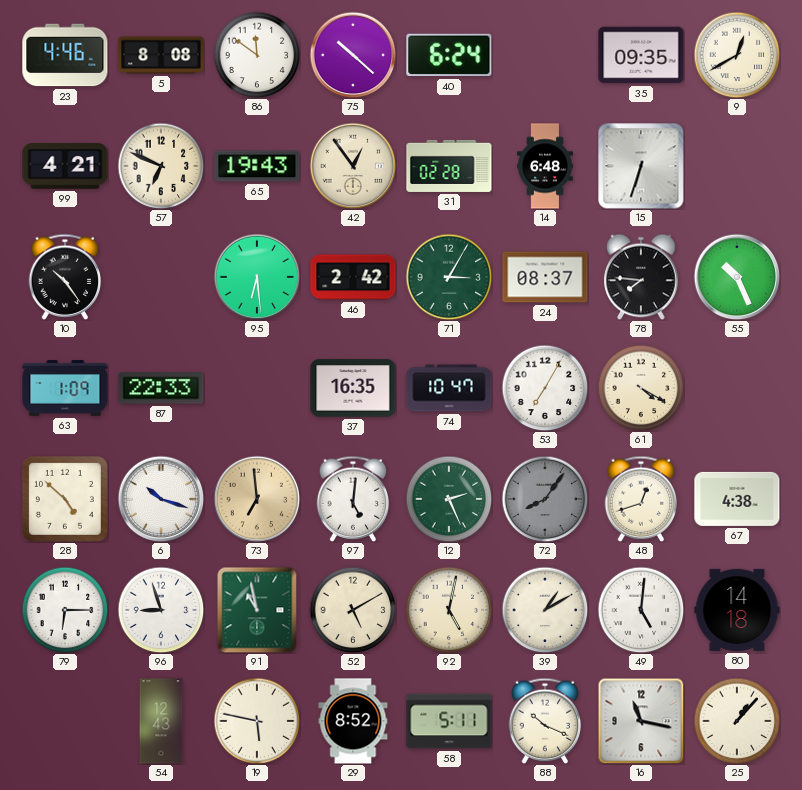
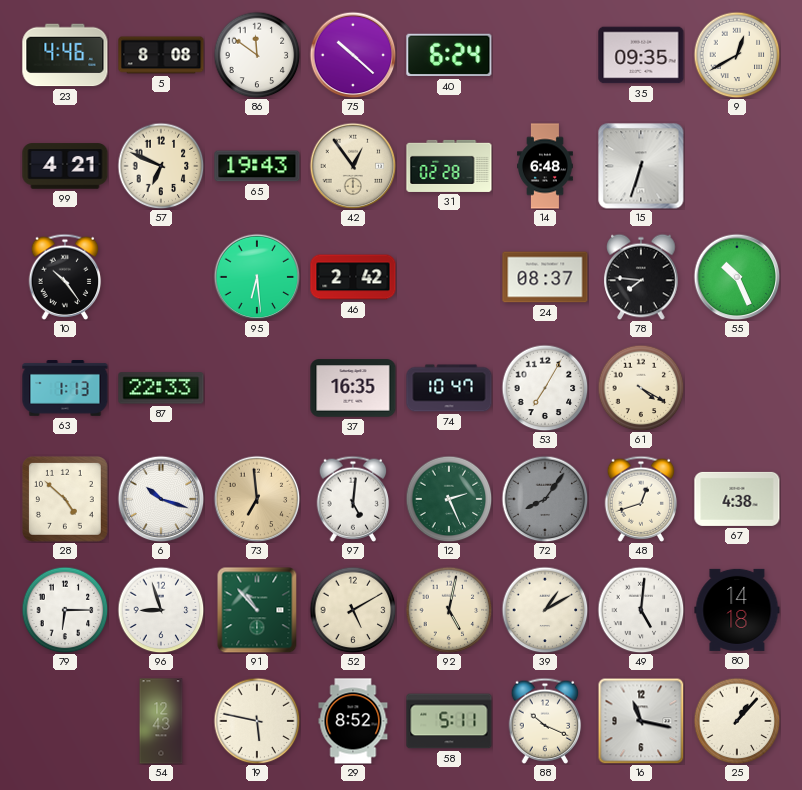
71: 3:05 -> none
63: 1:09 -> 1:13
91: 10:58 -> 10:53
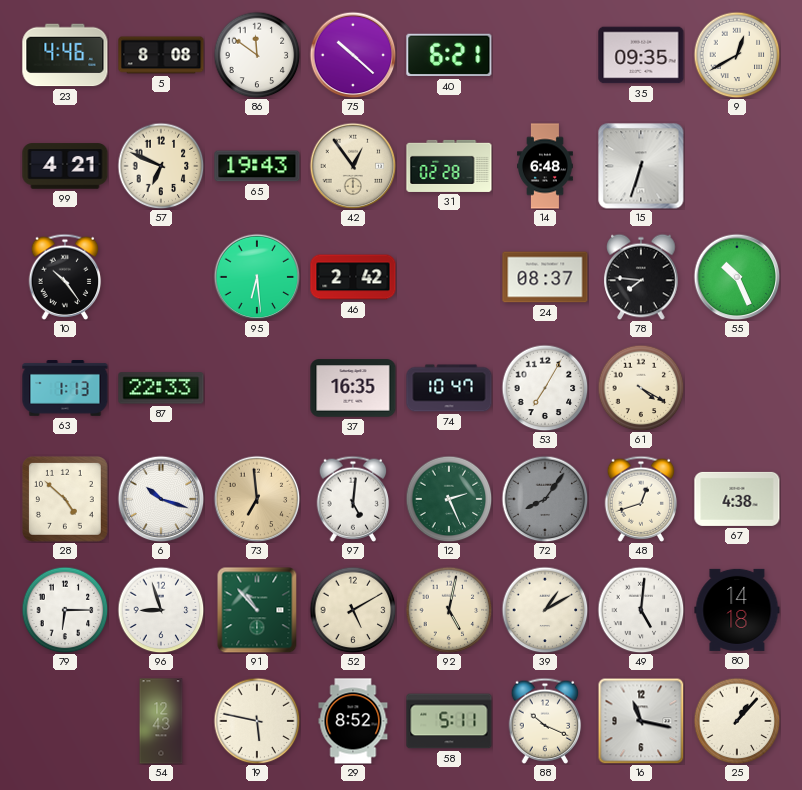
40: 6:24 -> 6:21
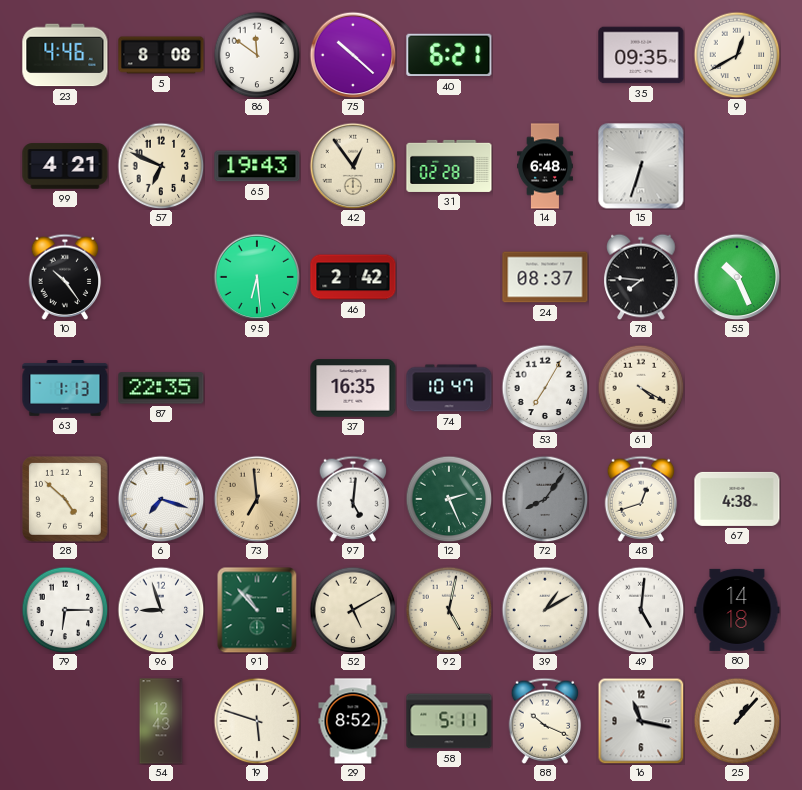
87: 22:33 -> 22:35
6: 10:18 -> 7:18
19: 5:47 -> 5:48
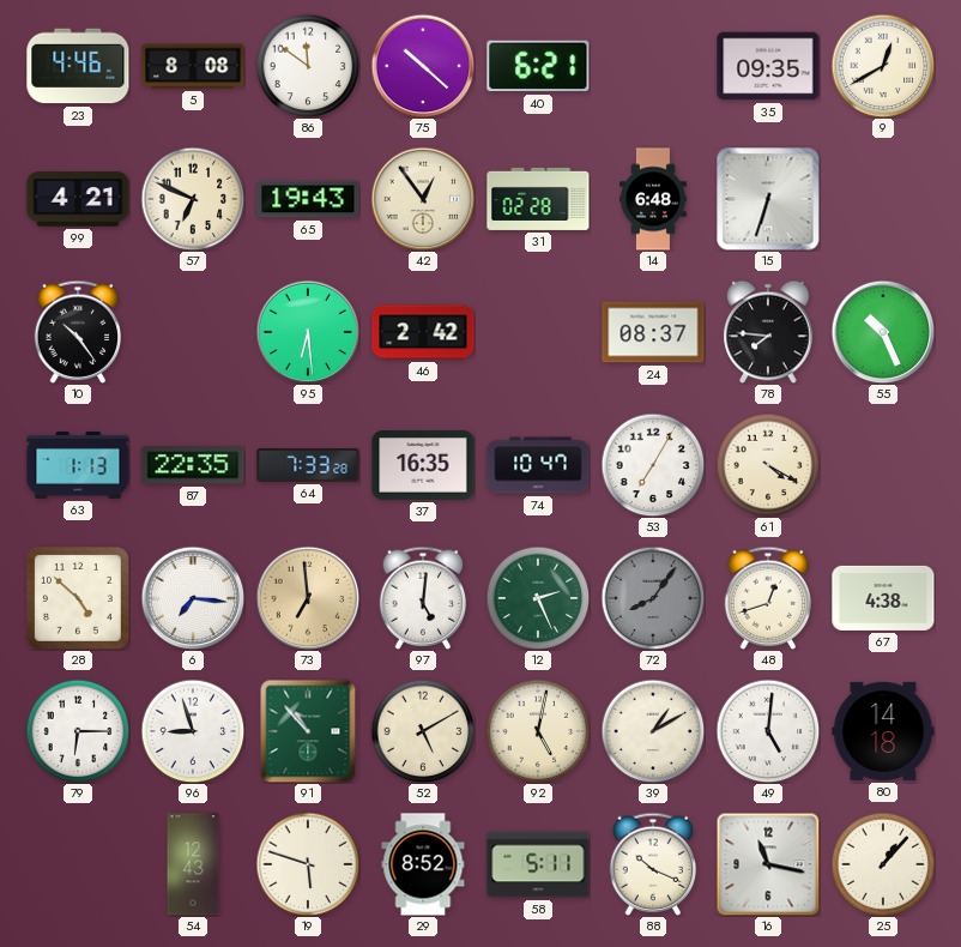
64: none -> 7:33
6: 7:18 -> 7:16
